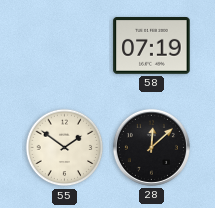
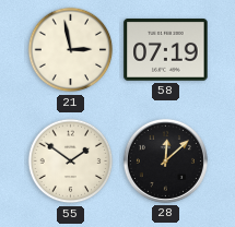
21: none -> 2:58
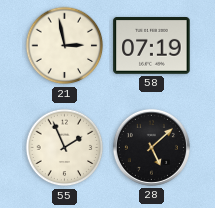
55: 1:51 -> 1:56
28: 12:08 -> 5:08
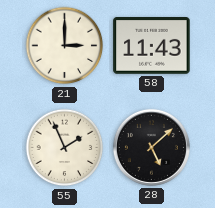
21: 2:58 -> 3:00
58: 07:19 -> 11:43
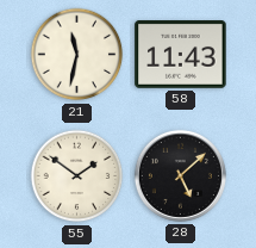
21: 3:00 -> 11:32
55: 1:56 -> 1:51
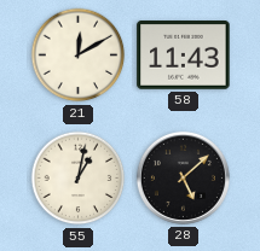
21: 11:32 -> 12:10
55: 1:51 -> 1:02
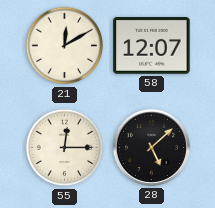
58: 11:43 -> 12:07
55: 1:02 -> 12:15
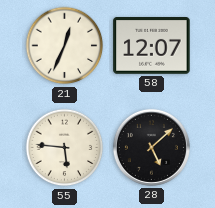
21: 12:10 -> 12:34
55: 12:15 -> 5:46
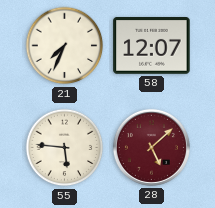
21: 12:34 -> 7:34
28 dial: black -> burgundy
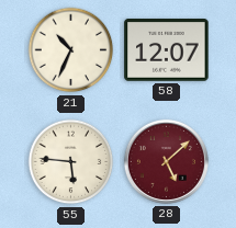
21: 7:34 -> 10:34
